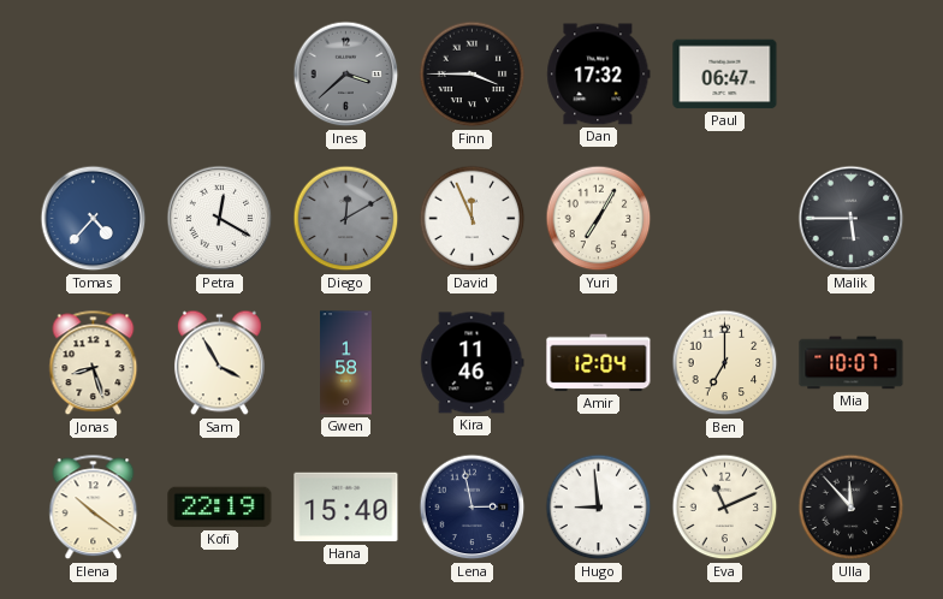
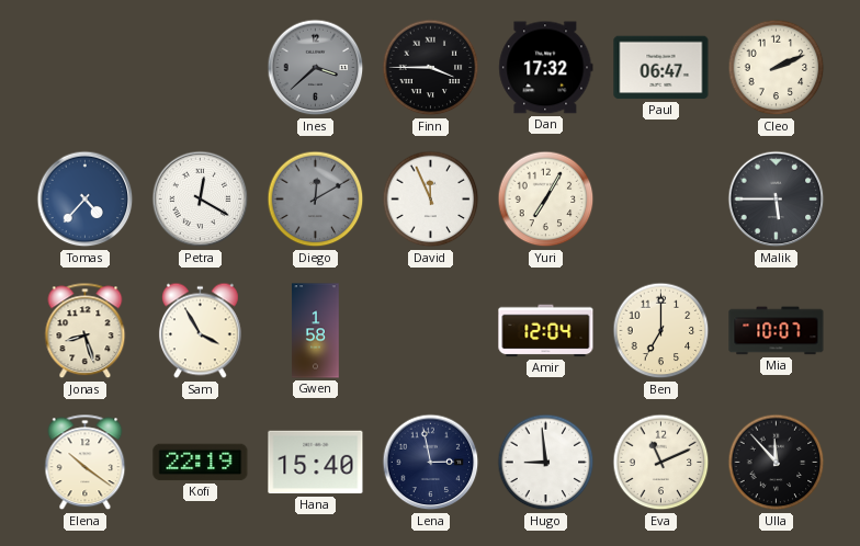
Cleo: none -> 2:11
Kira: 11:46 -> none
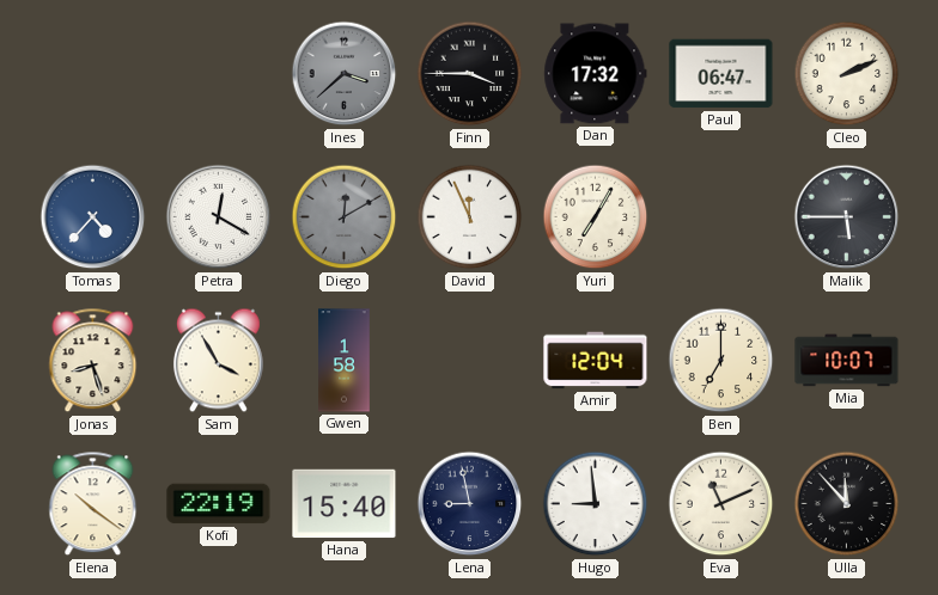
Lena: 2:58 -> 8:58
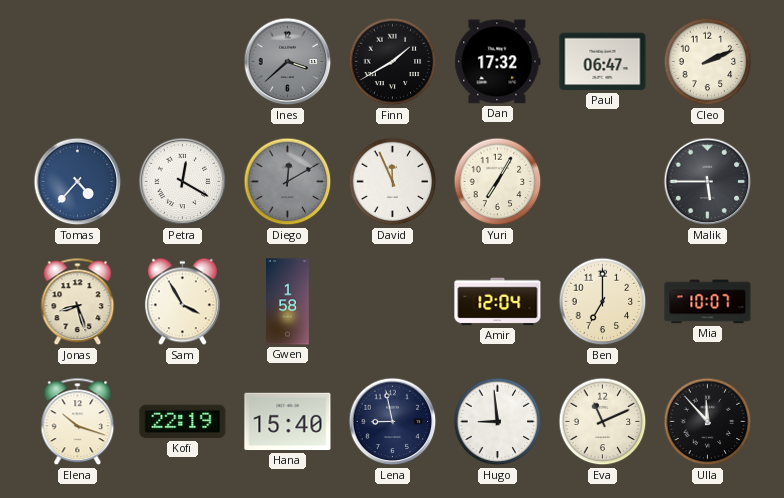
Finn: 3:45 -> 1:40
Elena: 10:21 -> 10:18
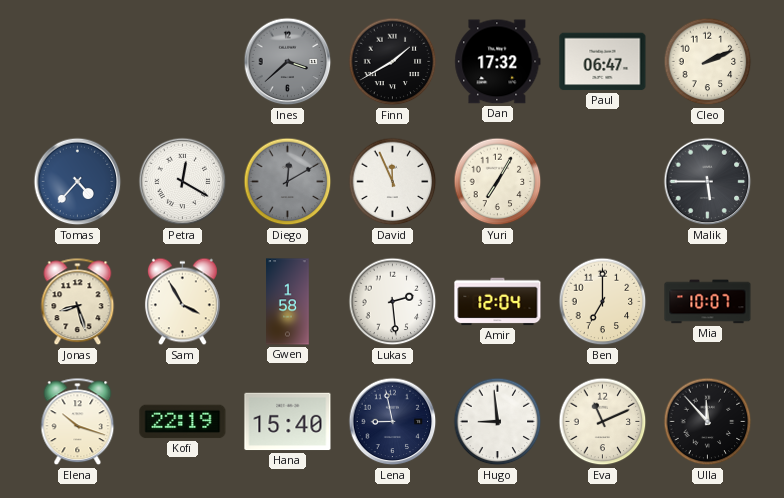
Lukas: none -> 2:29
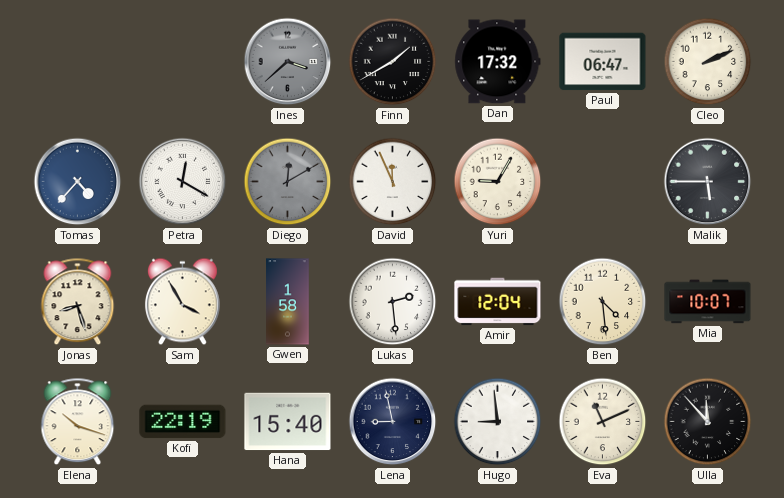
Yuri: 7:05 -> 9:05
Ben: 7:00 -> 4:29
